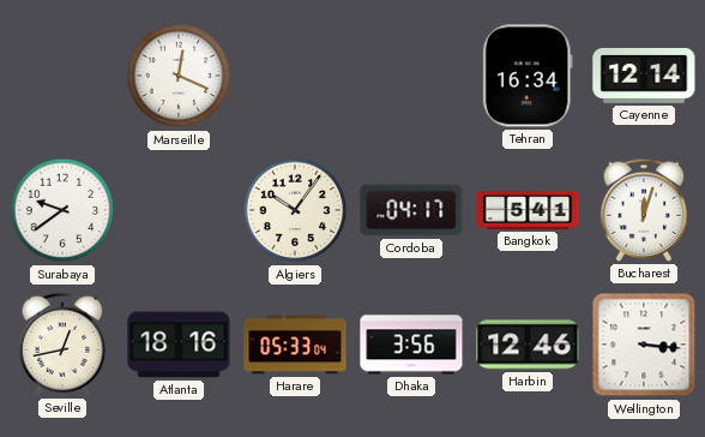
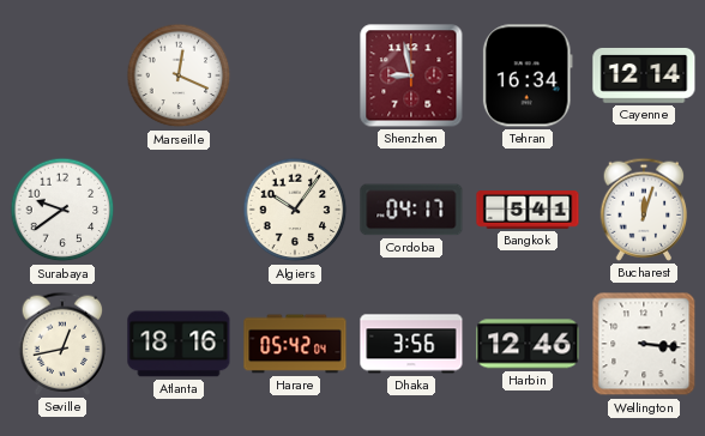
Shenzhen: none -> 8:58
Harare: 05:33 -> 05:42
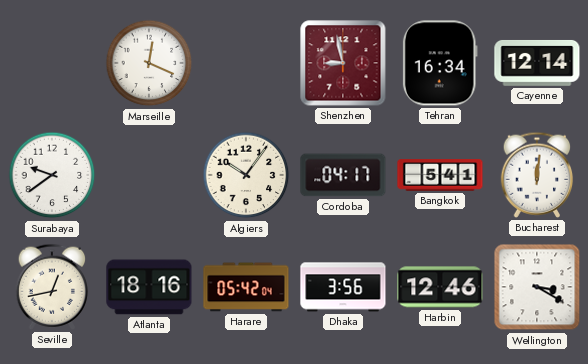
Bucharest: 12:03 -> 12:01
Wellington: 3:16 -> 3:20
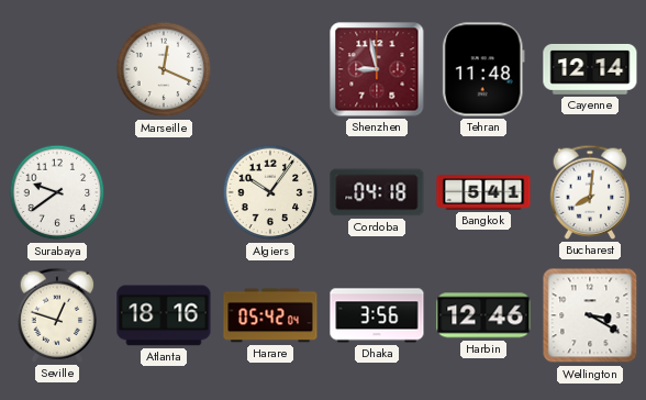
Tehran: 16:34 -> 11:48
Cordoba: 04:17 -> 04:18
Bucharest: 12:01 -> 8:01
Seville: 12:43 -> 12:48
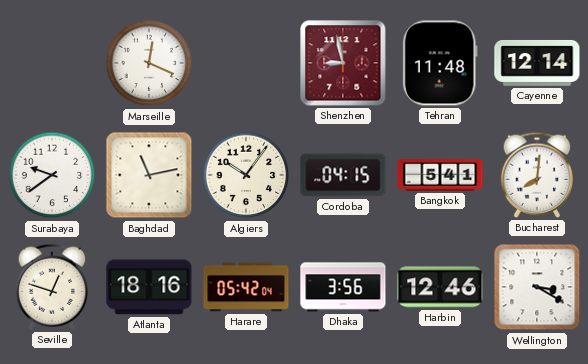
Baghdad: none -> 11:13
Cordoba: 04:18 -> 04:15
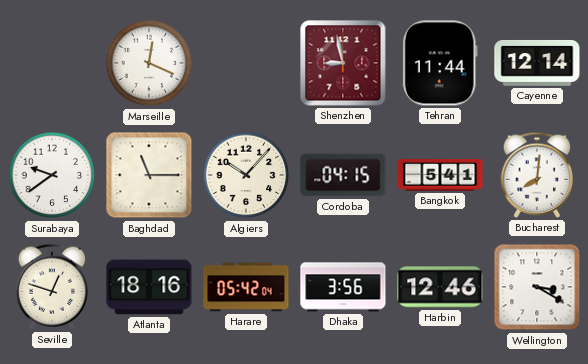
Tehran: 11:48 -> 11:44
Baghdad: 11:13 -> 11:15
Algiers: 10:06 -> 10:07
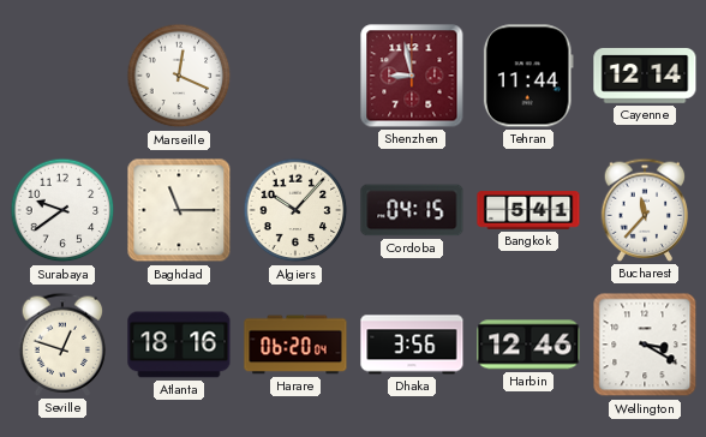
Bucharest: 8:01 -> 11:37
Harare: 05:42 -> 06:20
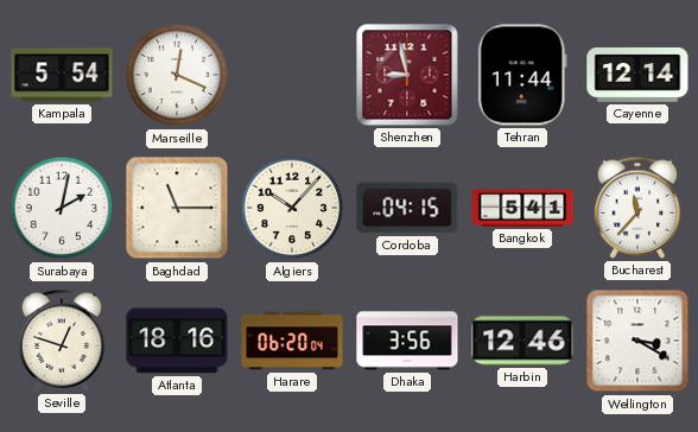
Kampala: none -> 5:54
Surabaya: 9:39 -> 2:02
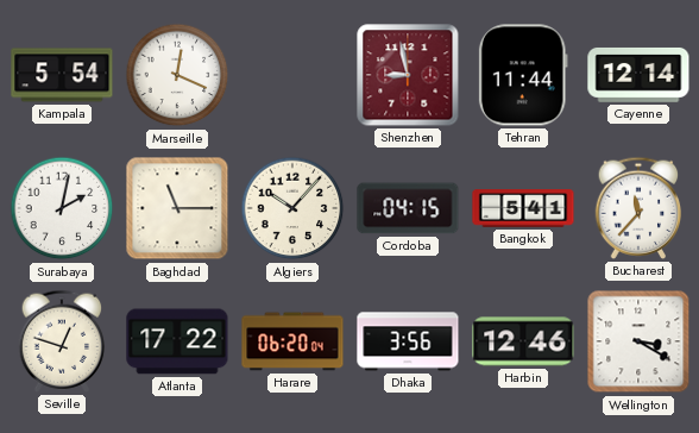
Atlanta: 18:16 -> 17:22
